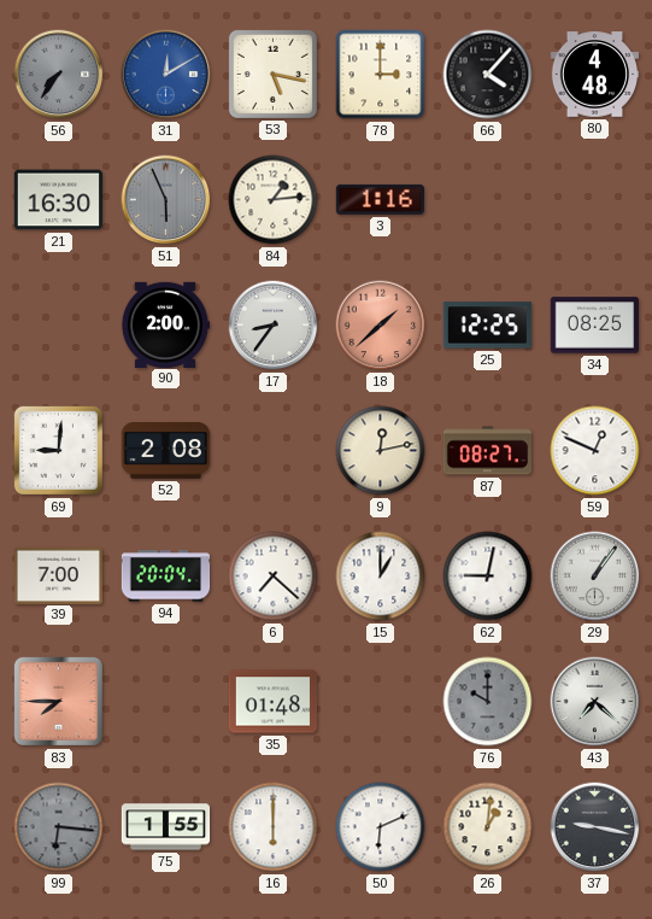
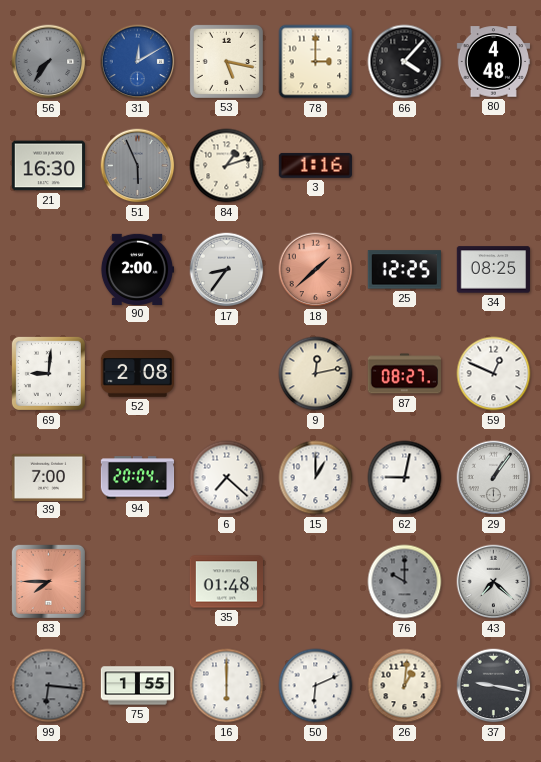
84: 1:14 -> 1:12
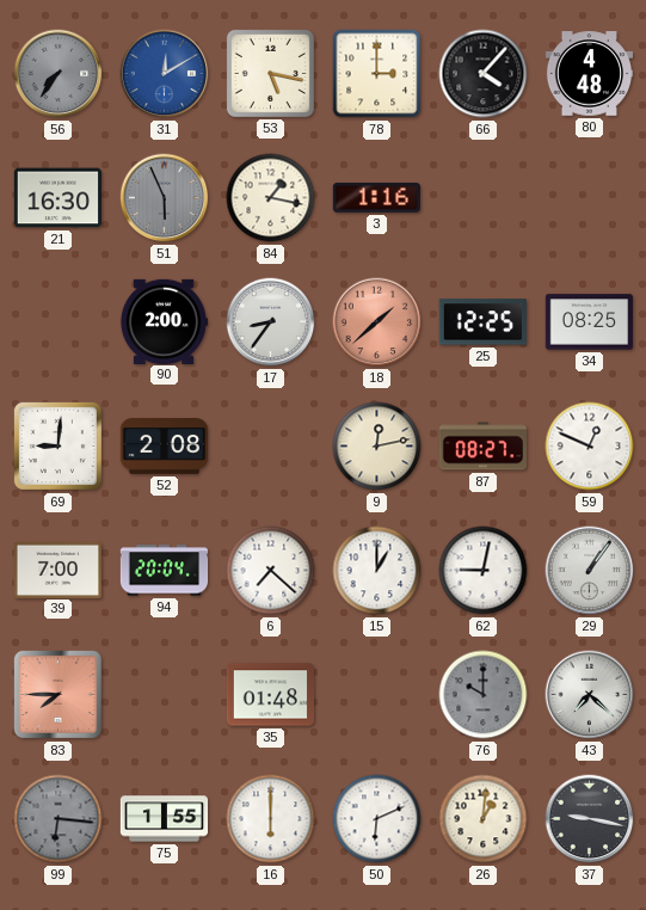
84: 1:12 -> 1:17
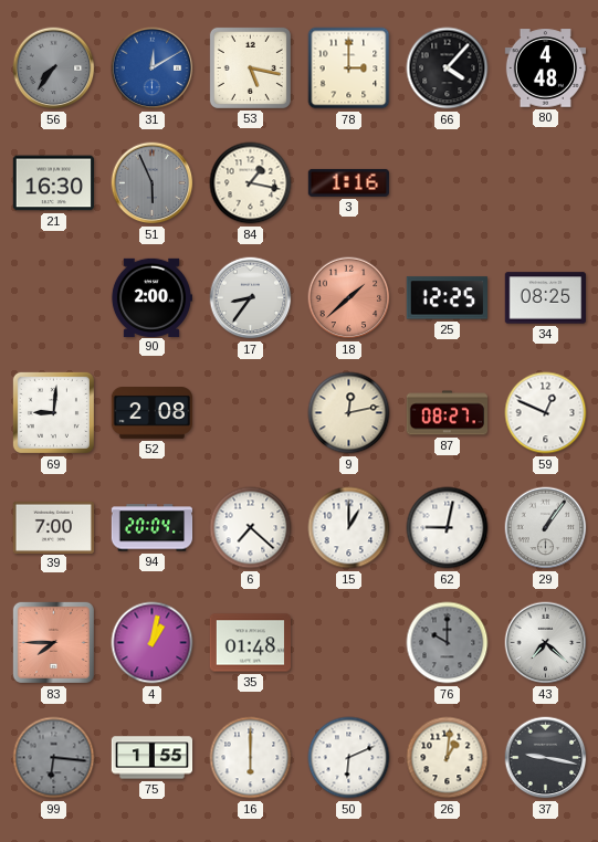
4: none -> 1:02
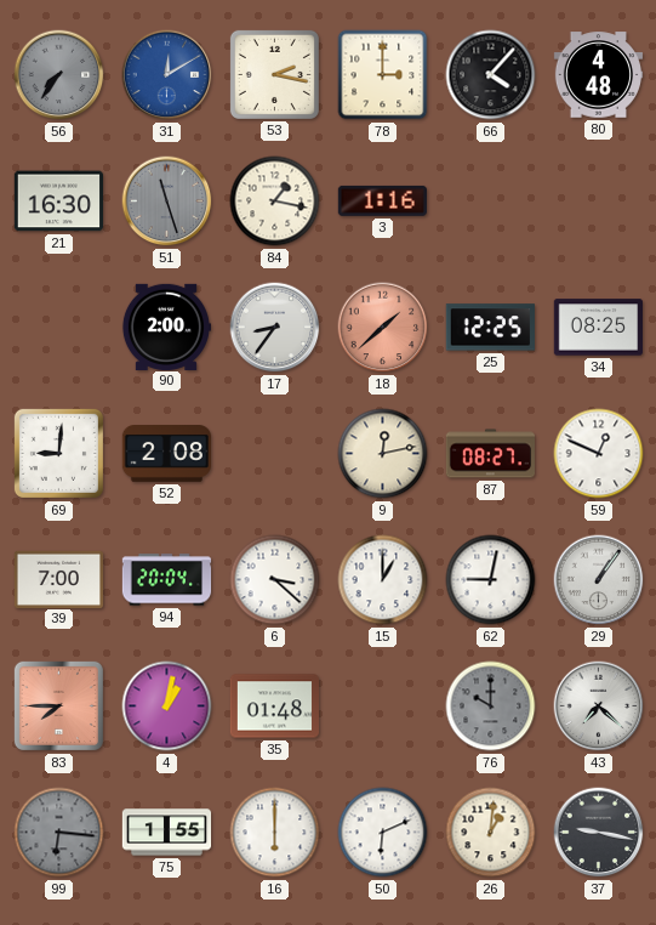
53: 5:17 -> 2:17
51: 5:56 -> 11:27
6: 7:22 -> 3:22
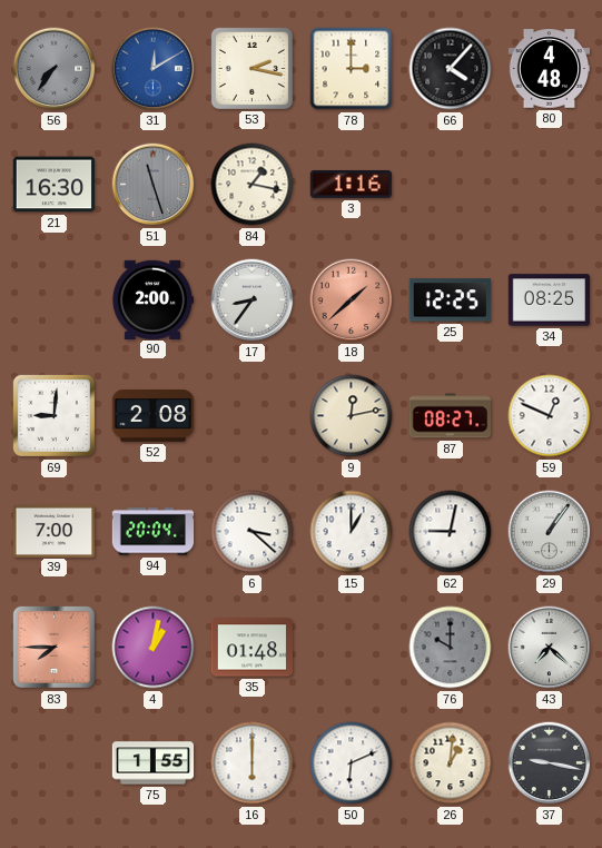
99: 6:16 -> none
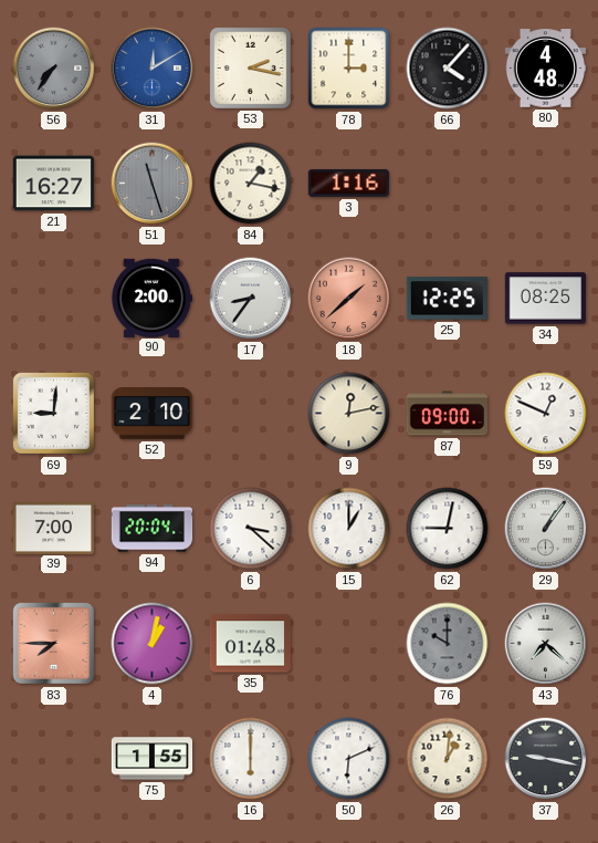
21: 16:30 -> 16:27
52: 2:08 -> 2:10
87: 08:27 -> 09:00
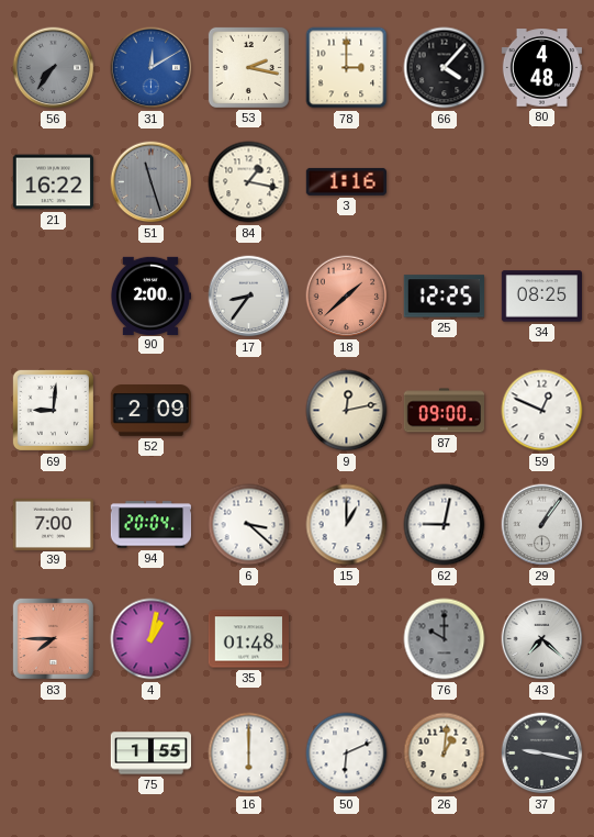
21: 16:27 -> 16:22
52: 2:10 -> 2:09
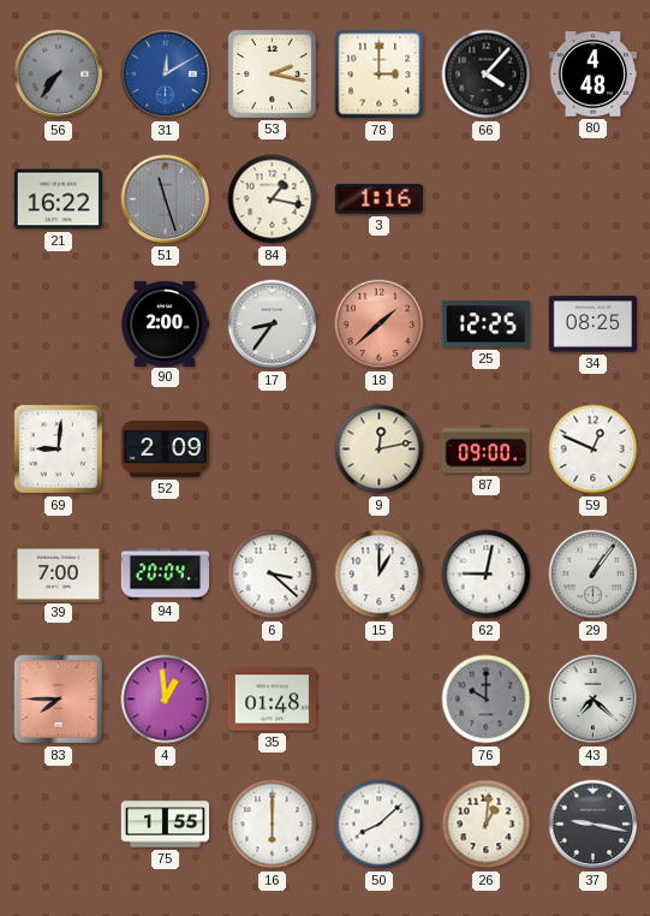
4: 1:02 -> 12:59
50: 6:11 -> 8:08
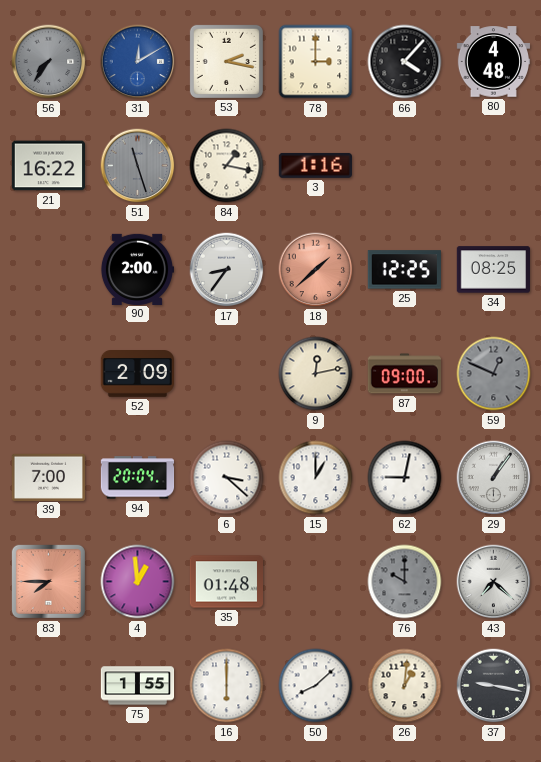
69: 9:01 -> none
59 dial: white -> grey
